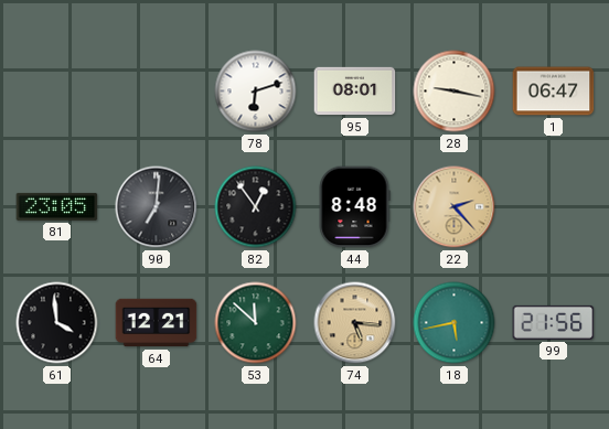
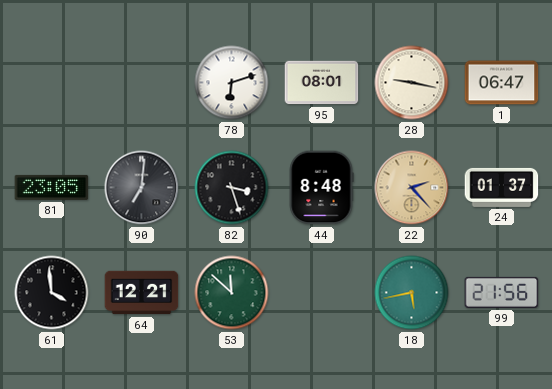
82: 12:54 -> 3:27
24: none -> 01:37
74: 5:16 -> none
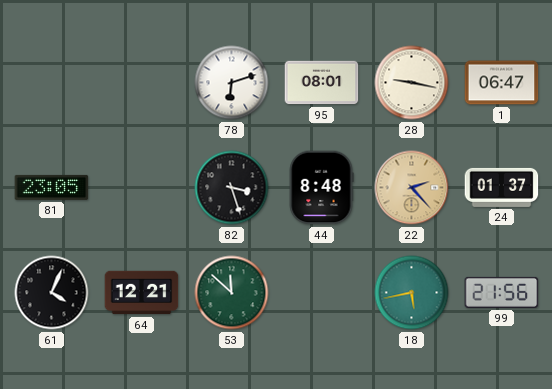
90: 7:01 -> none
61: 3:59 -> 4:04
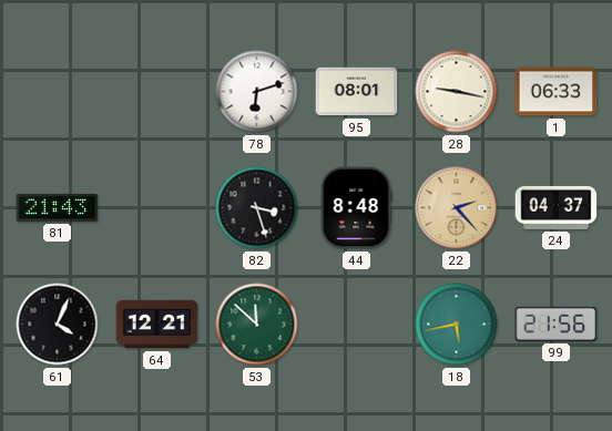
1: 06:47 -> 06:33
81: 23:05 -> 21:43
24: 01:37 -> 04:37
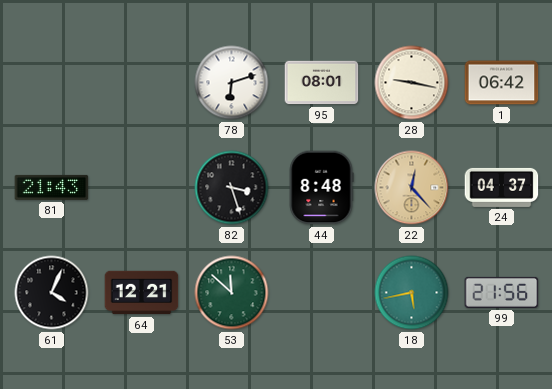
1: 06:33 -> 06:42
22: 2:23 -> 12:23
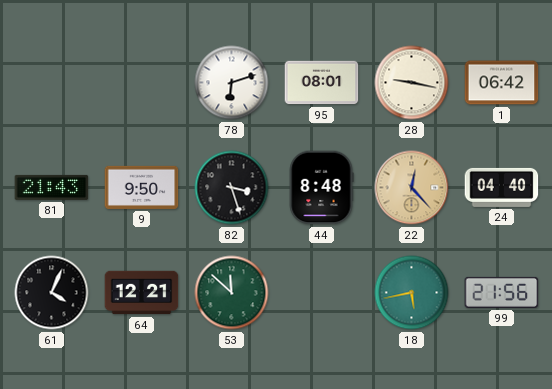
9: none -> 9:50
24: 04:37 -> 04:40
